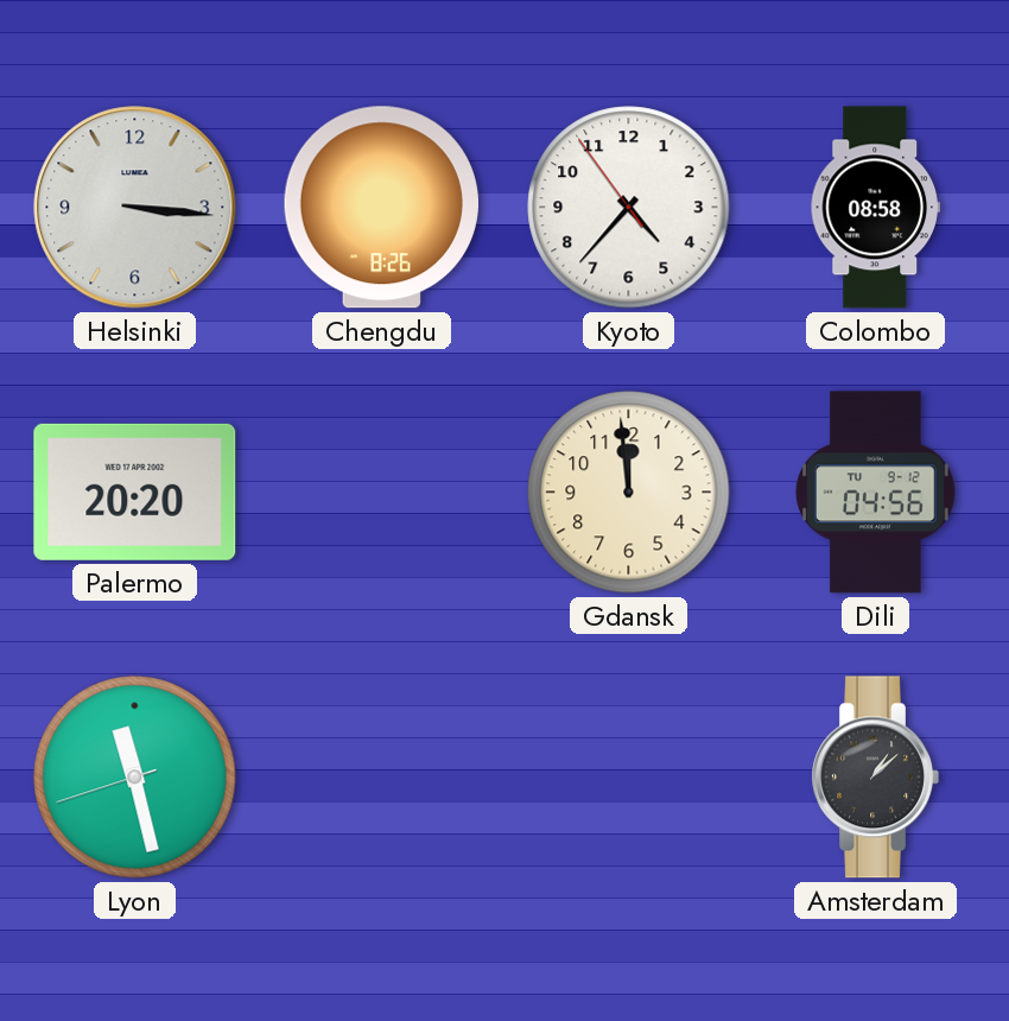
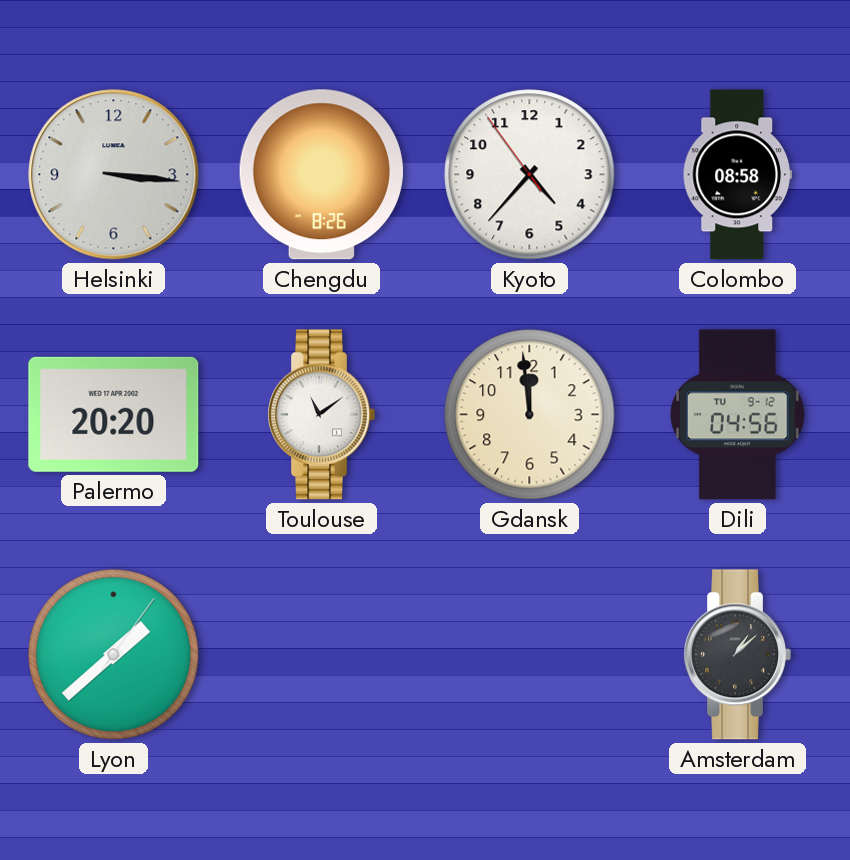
Toulouse: none -> 11:09
Lyon: 11:27 -> 1:38
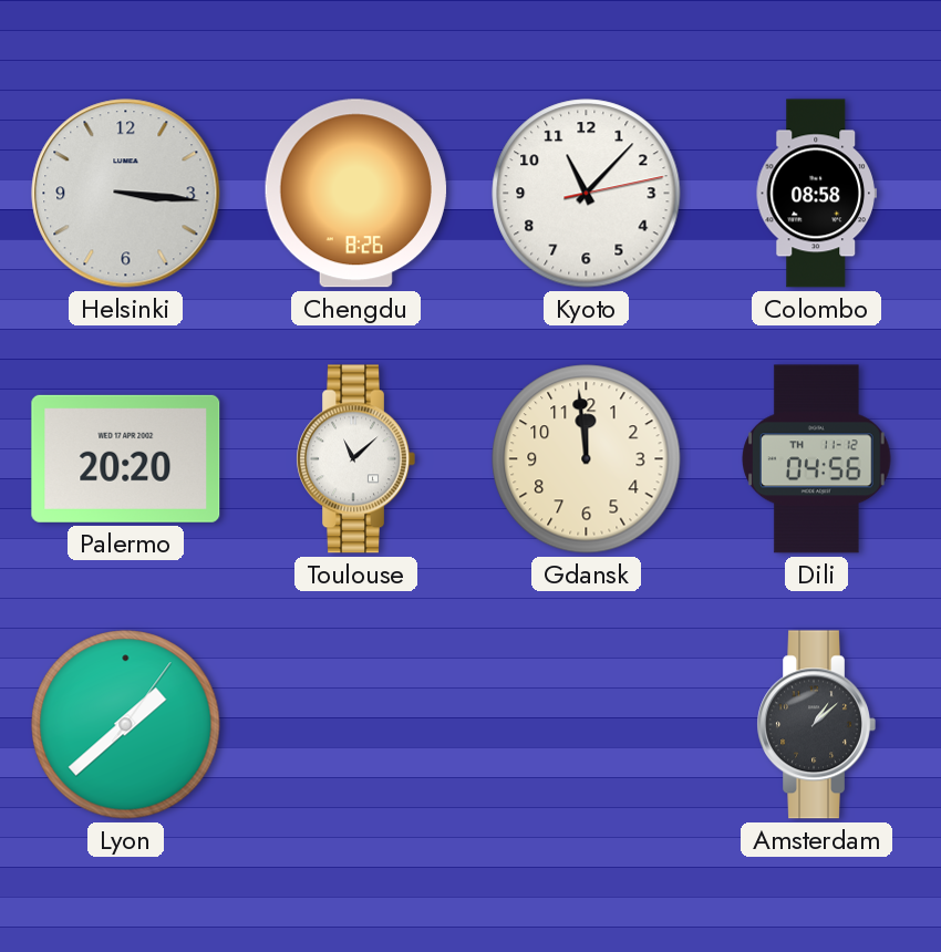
Kyoto: 4:36 -> 11:07
Toulouse: 11:09 -> 11:08
Dili date: TU 9-12 -> TH 11-12
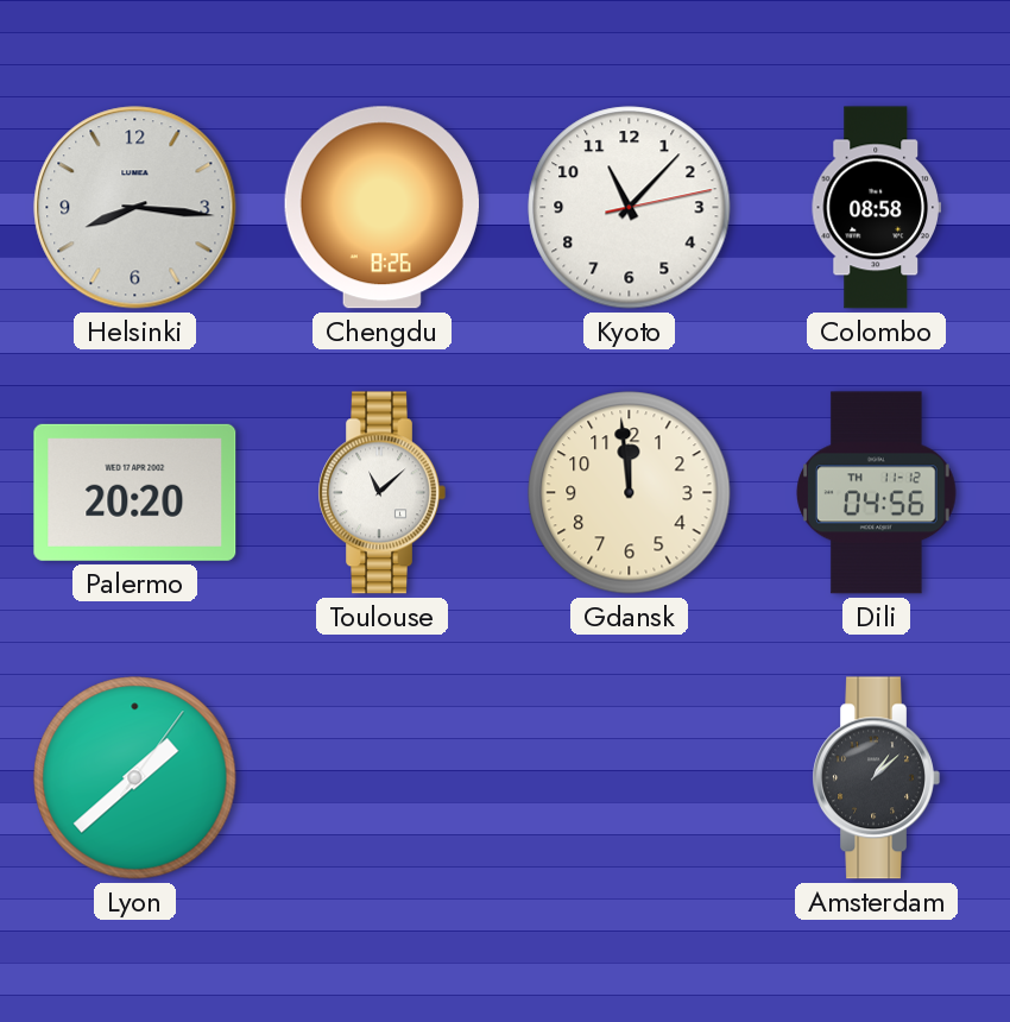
Helsinki: 3:16 -> 8:16
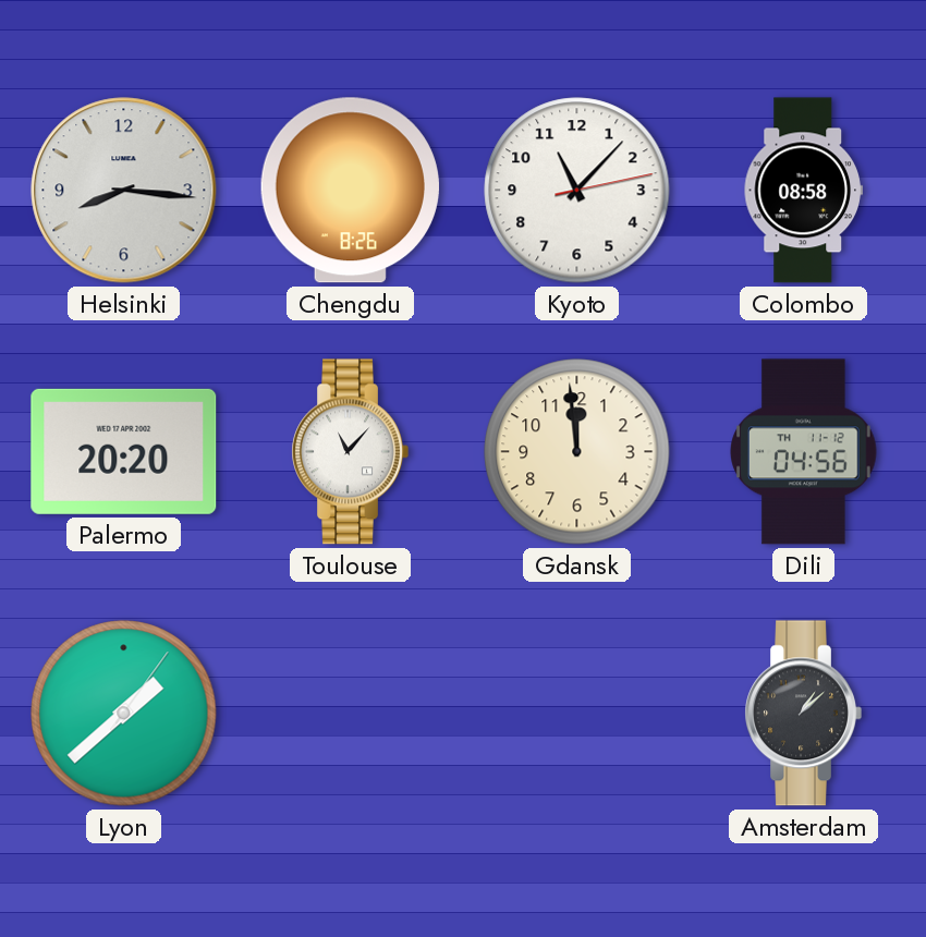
Toulouse: 11:08 -> 11:07
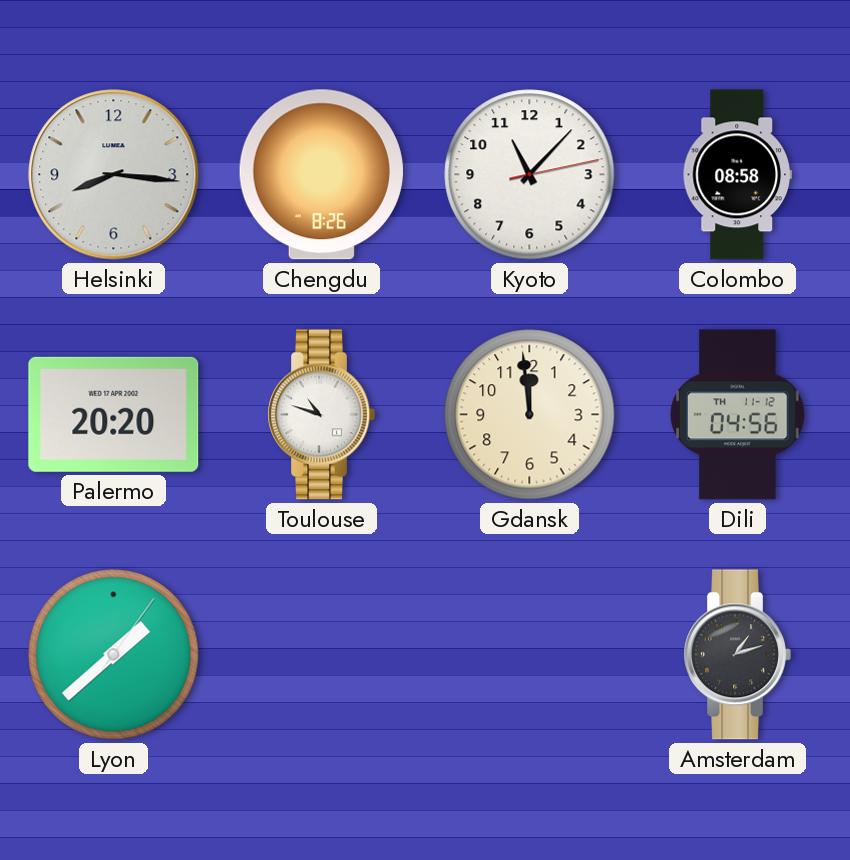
Toulouse: 11:07 -> 10:48
Amsterdam: 1:08 -> 1:12
